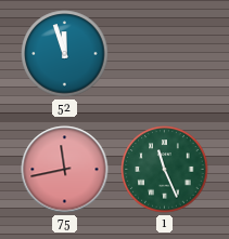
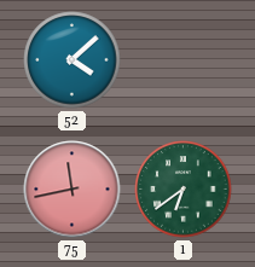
52: 11:57 -> 4:08
1: 11:26 -> 6:39
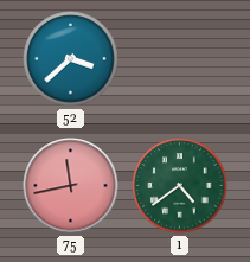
52: 4:08 -> 3:38
1: 6:39 -> 4:39
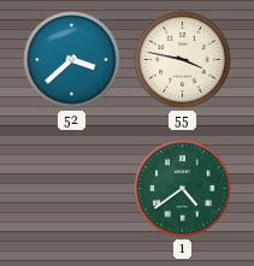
55: none -> 3:47
75: 11:43 -> none
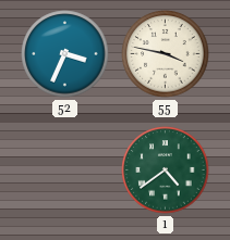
52: 3:38 -> 3:34
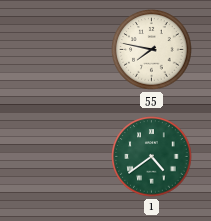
52: 3:34 -> none
55: 3:47 -> 7:47
